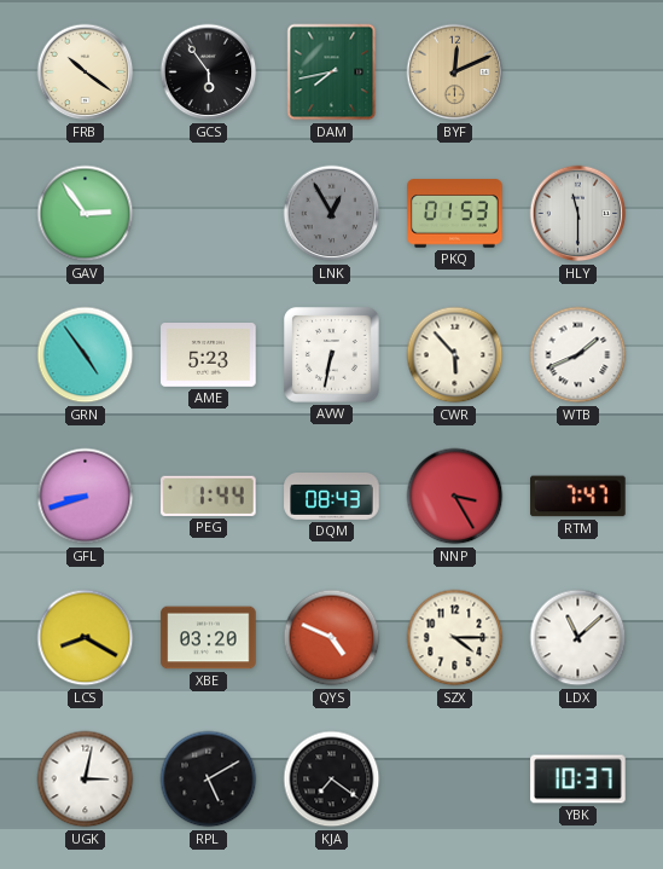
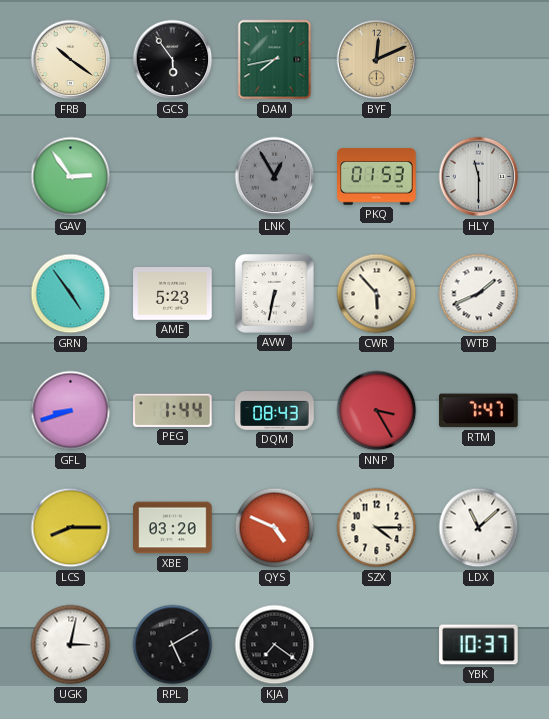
LCS: 8:20 -> 8:15
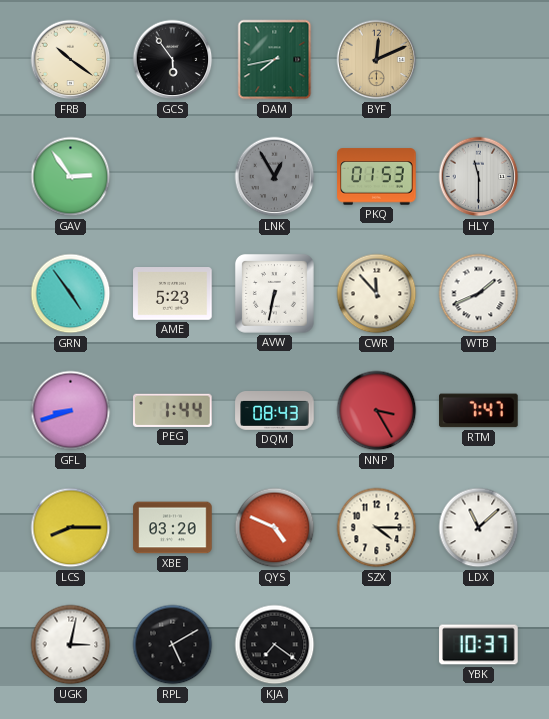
CWR: 5:53 -> 11:53
